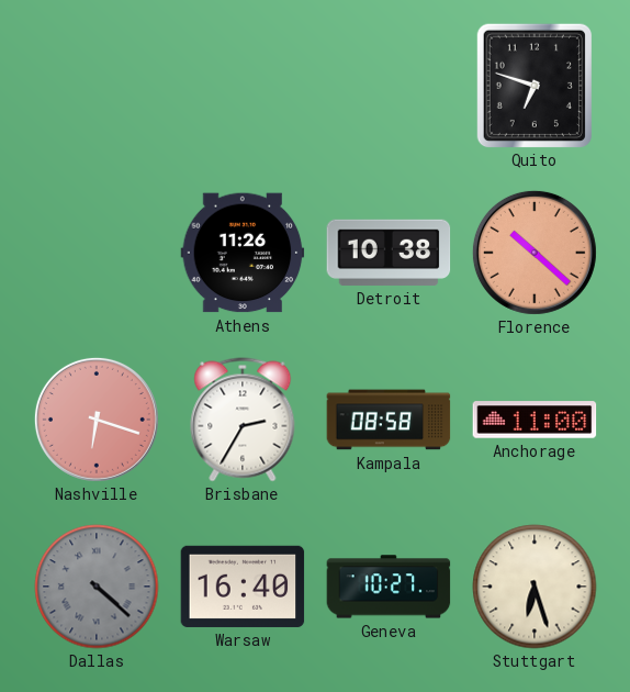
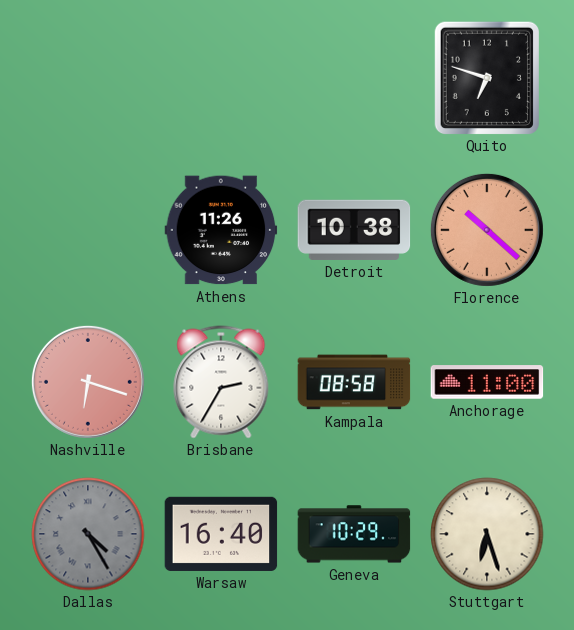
Dallas: 4:22 -> 4:25
Geneva: 10:27 -> 10:29
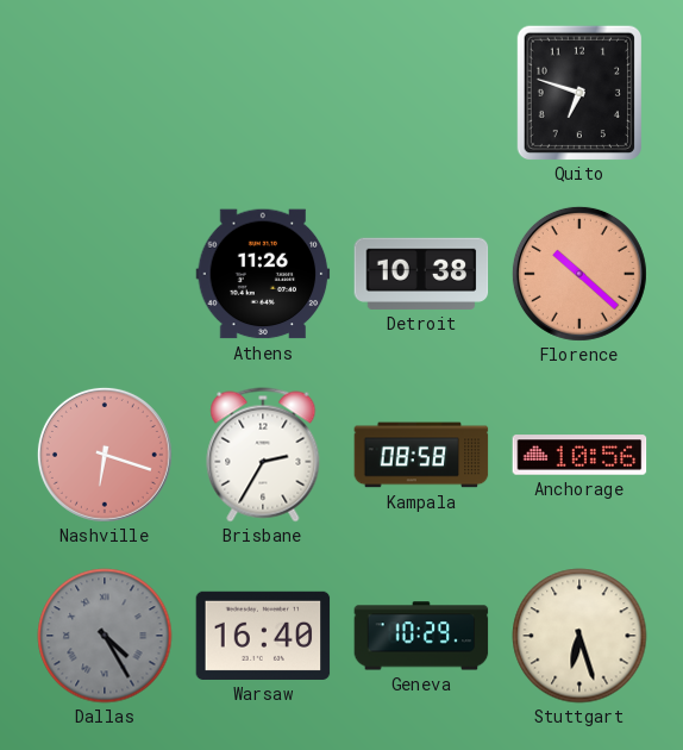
Anchorage: 11:00 -> 10:56
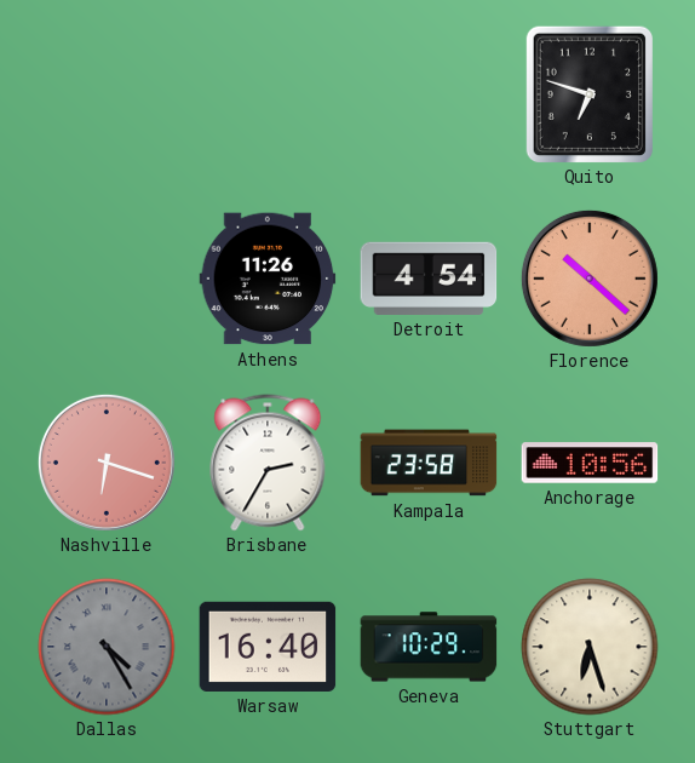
Detroit: 10:38 -> 4:54
Kampala: 08:58 -> 23:58
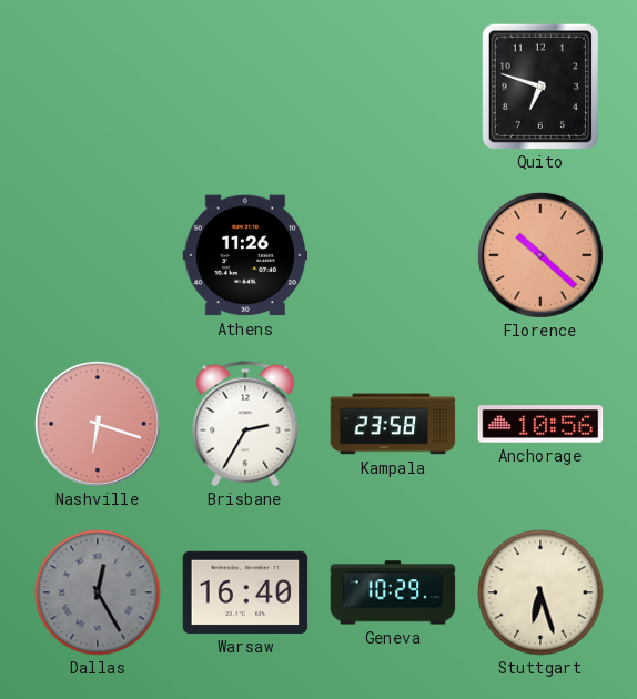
Detroit: 4:54 -> none
Dallas: 4:25 -> 12:25
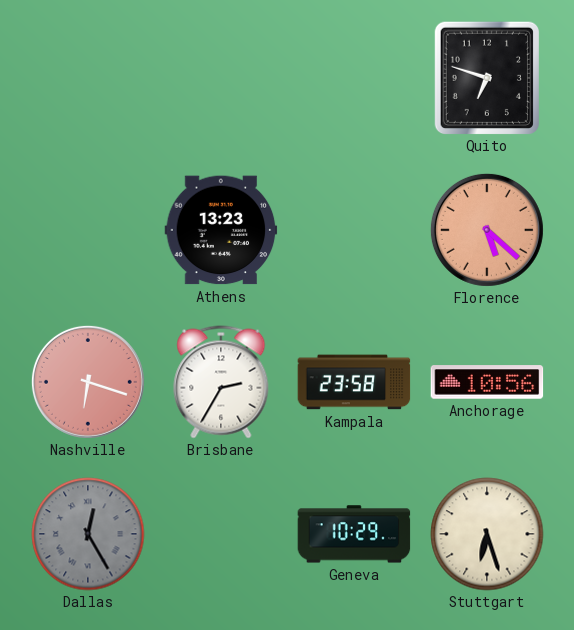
Athens: 11:26 -> 13:23
Florence: 10:22 -> 5:22
Warsaw: 16:40 -> none
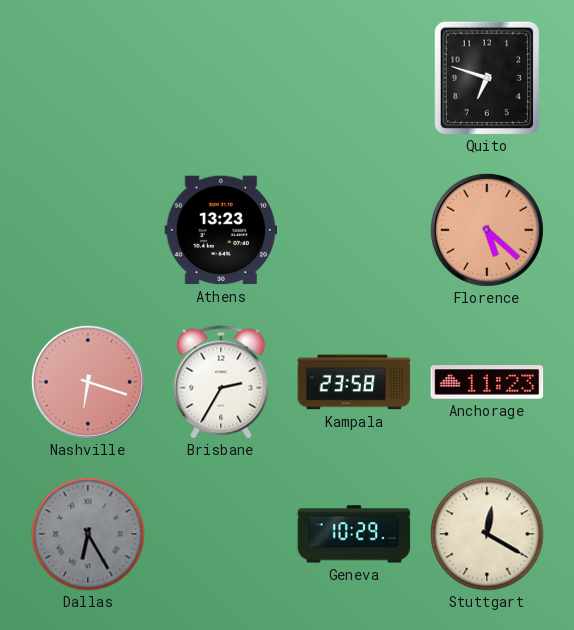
Anchorage: 10:56 -> 11:23
Dallas: 12:25 -> 6:25
Stuttgart: 6:27 -> 12:20
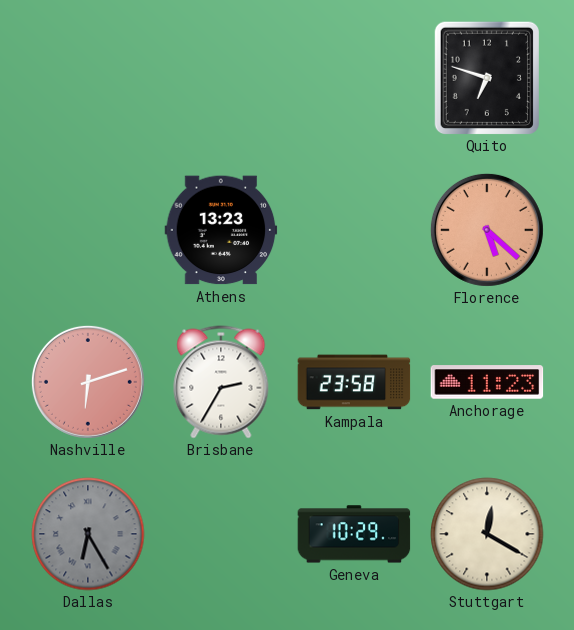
Nashville: 6:18 -> 6:12
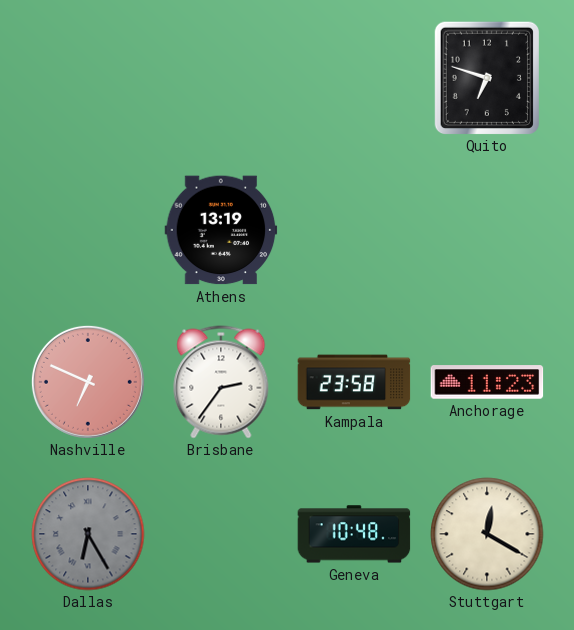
Athens: 13:23 -> 13:19
Florence: 5:22 -> none
Nashville: 6:12 -> 6:49
Brisbane: 2:35 -> 2:36
Geneva: 10:29 -> 10:48
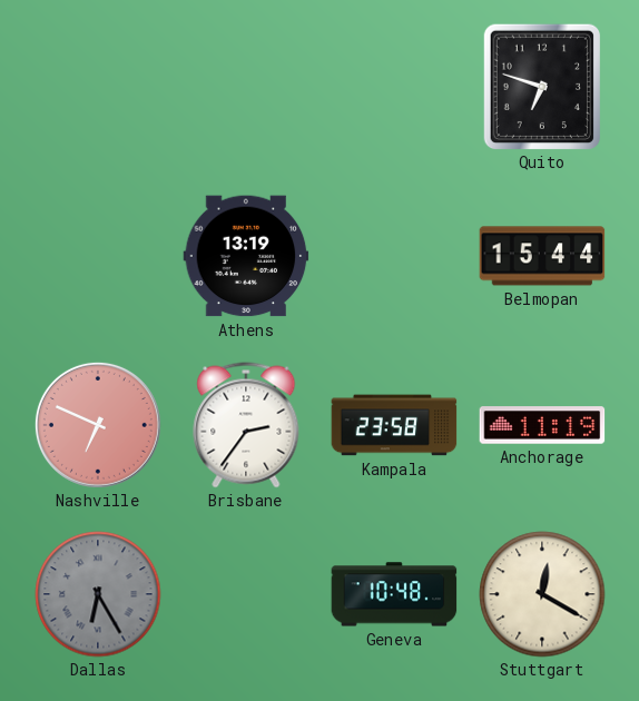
Belmopan: none -> 15:44
Anchorage: 11:23 -> 11:19
